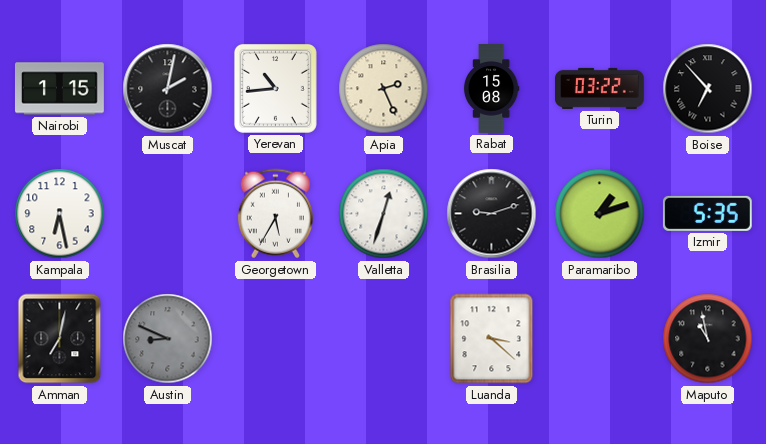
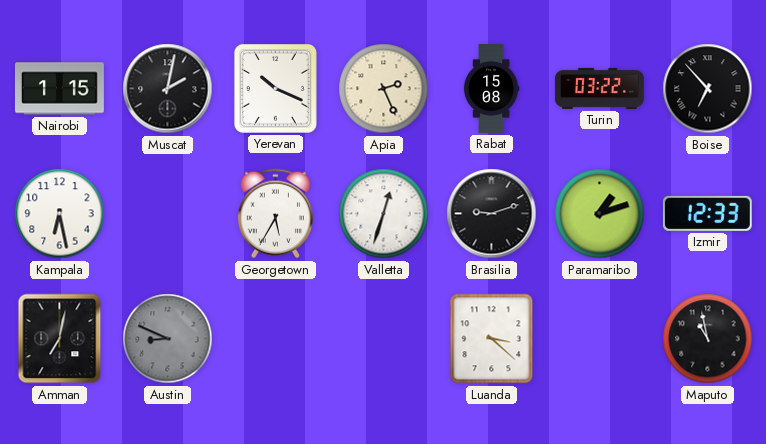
Yerevan: 10:44 -> 10:19
Izmir: 5:35 -> 12:33
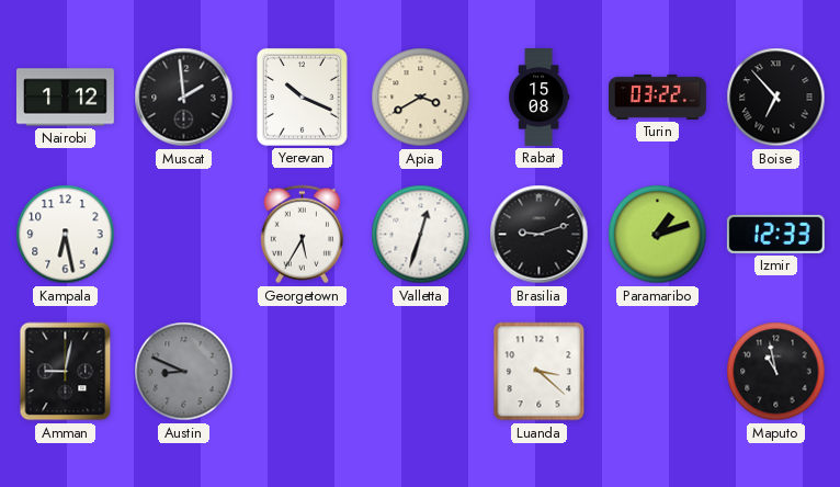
Nairobi: 1:15 -> 1:12
Muscat: 2:02 -> 1:59
Apia: 2:26 -> 3:40
Amman: 7:02 -> 9:02
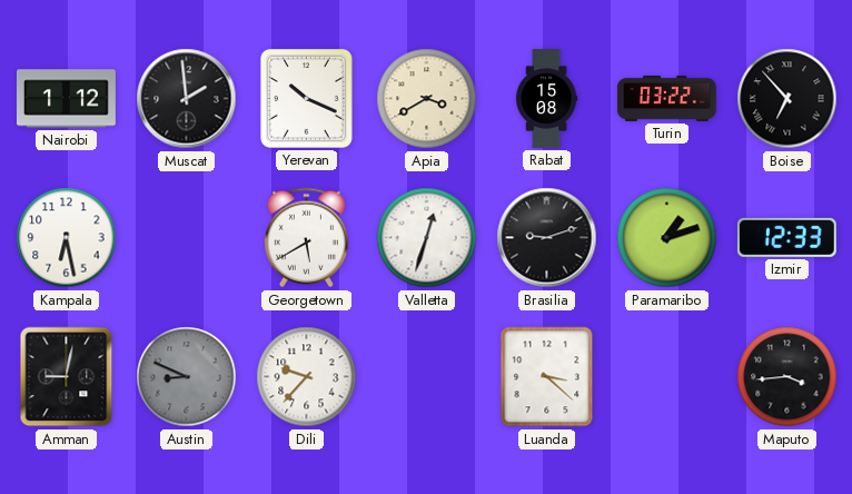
Georgetown: 5:35 -> 5:40
Dili: none -> 9:37
Maputo: 10:58 -> 3:44
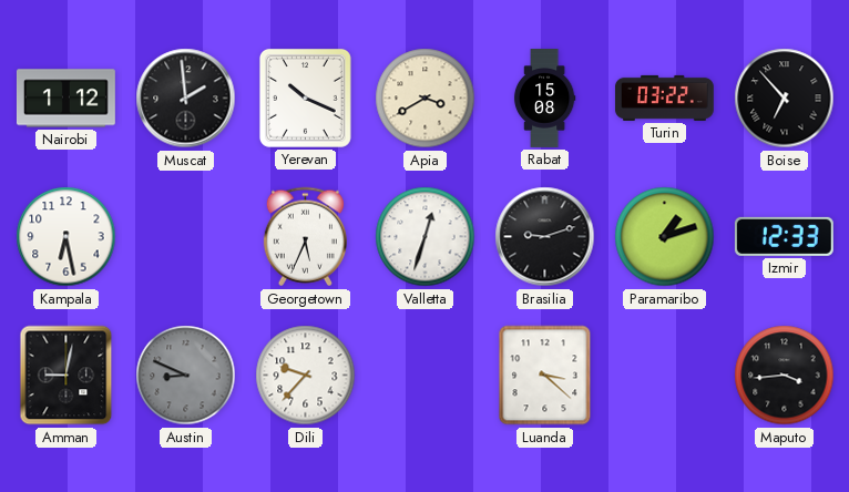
Georgetown: 5:40 -> 5:34
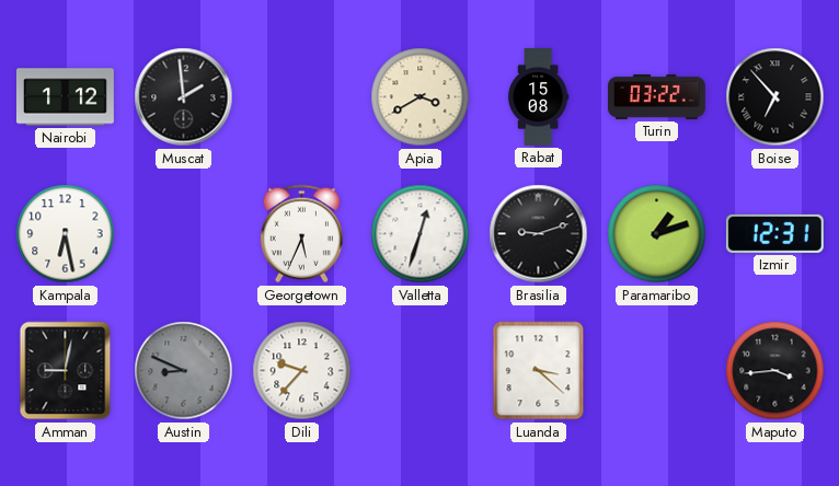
Yerevan: 10:19 -> none
Izmir: 12:33 -> 12:31
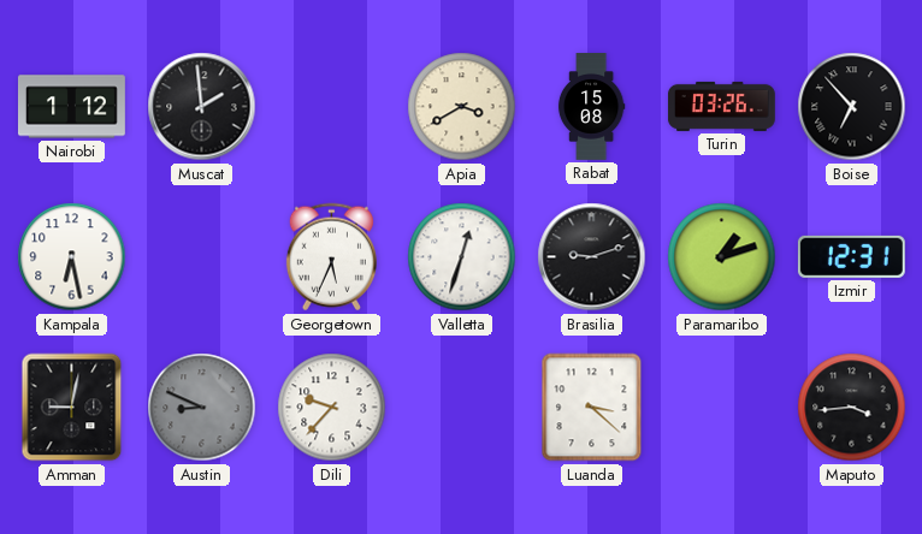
Turin: 03:22 -> 03:26
